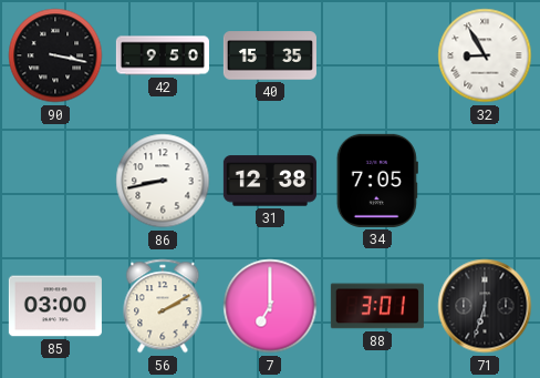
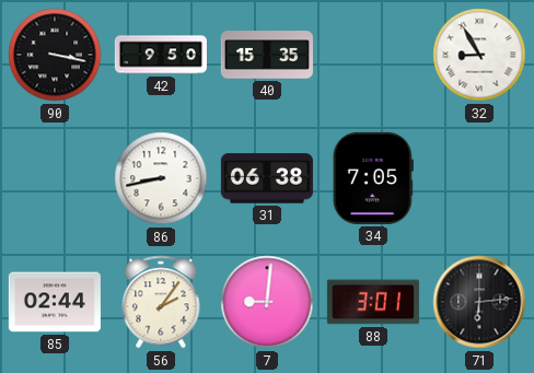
31: 12:38 -> 06:38
85: 03:00 -> 02:44
56: 2:10 -> 2:06
7: 7:00 -> 9:01
71: 6:33 -> 6:14
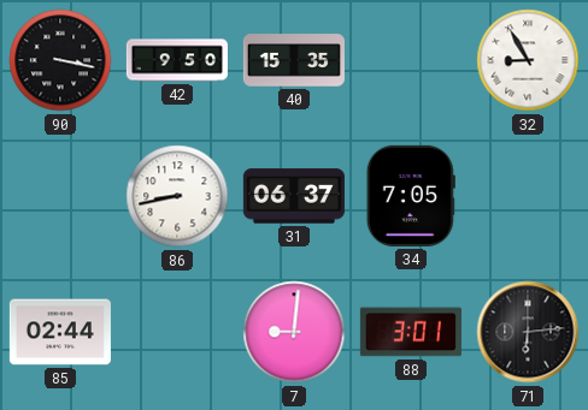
31: 06:38 -> 06:37
56: 2:06 -> none
